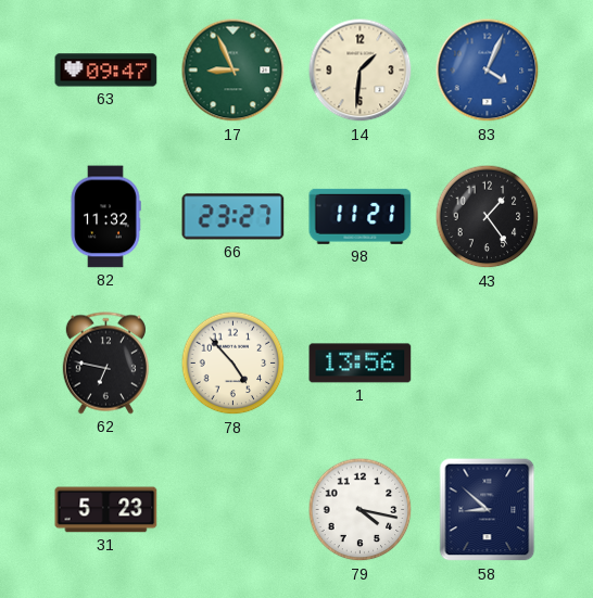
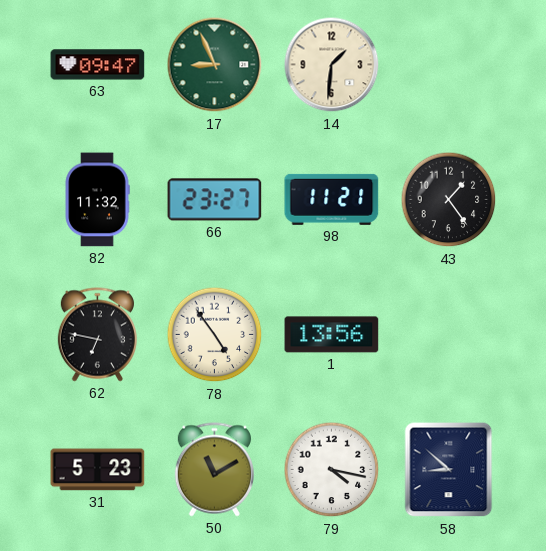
83: 4:04 -> none
78: 4:53 -> 4:54
50: none -> 11:10
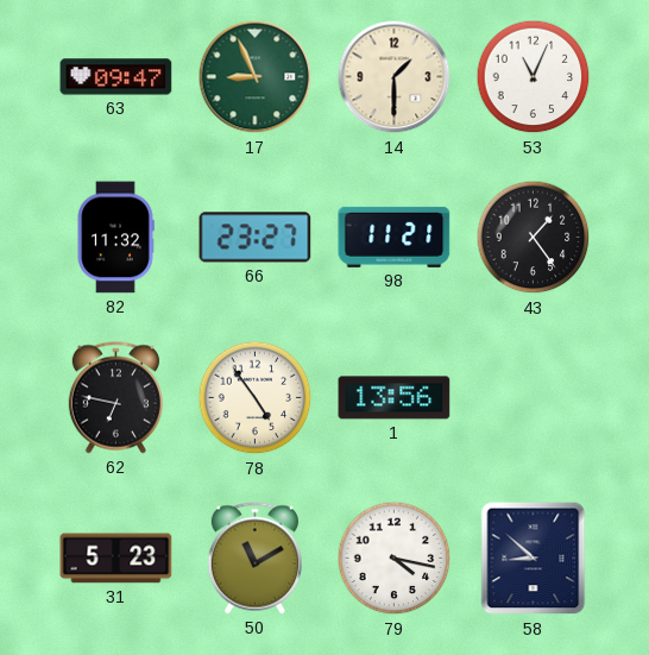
14: 1:31 -> 1:30
53: none -> 11:04
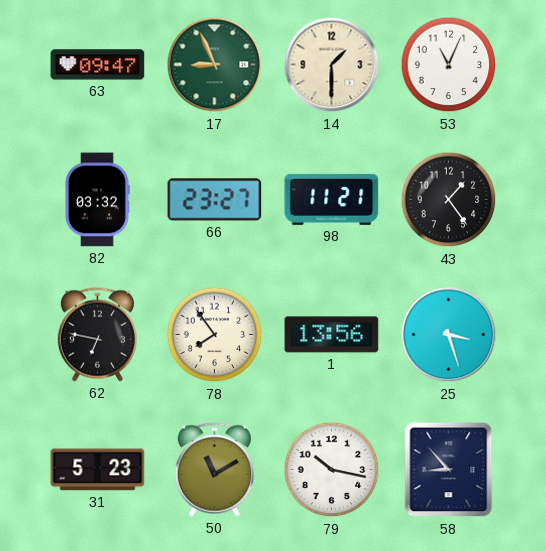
82: 11:32 -> 03:32
78: 4:54 -> 7:54
25: none -> 3:27
79: 4:17 -> 10:17
58: 8:52 -> 8:53
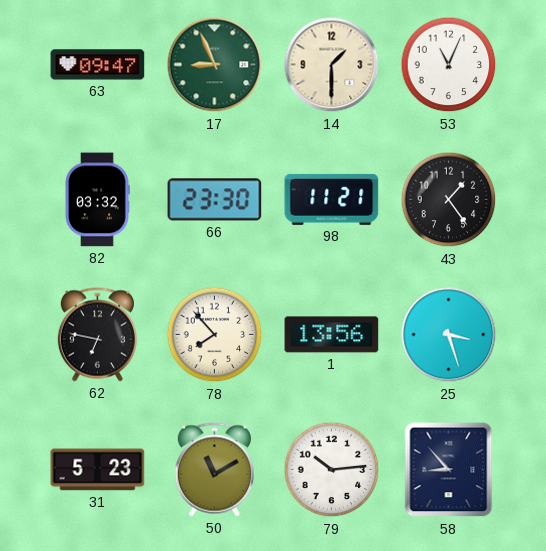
66: 23:27 -> 23:30
78: 7:54 -> 7:53
79: 10:17 -> 10:14
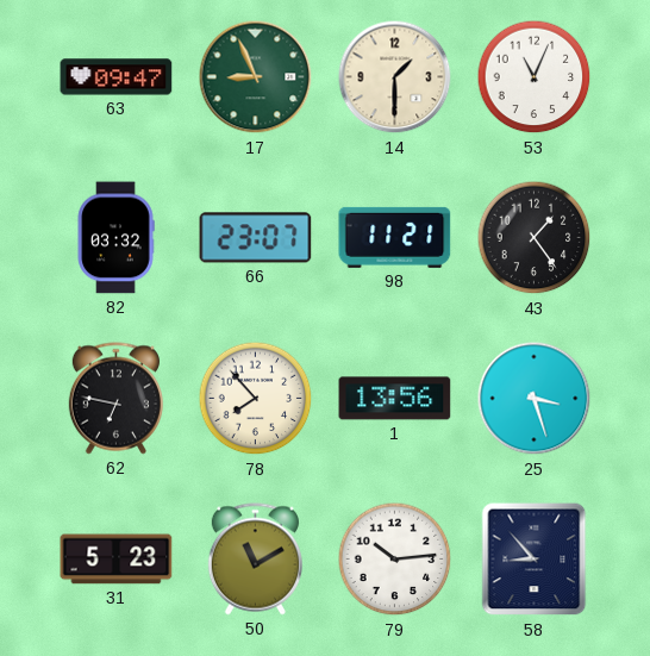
66: 23:30 -> 23:07
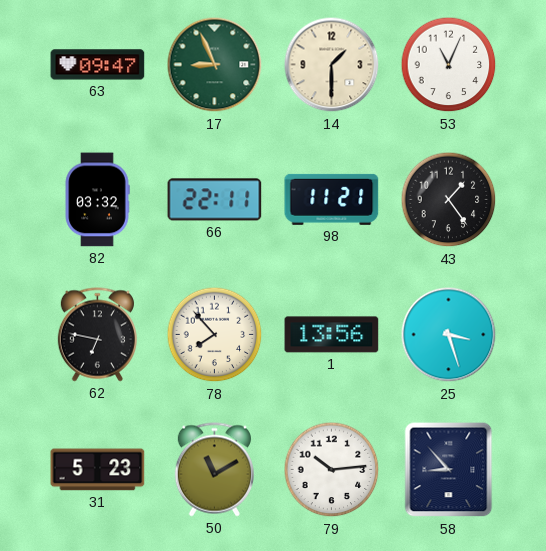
66: 23:07 -> 22:11
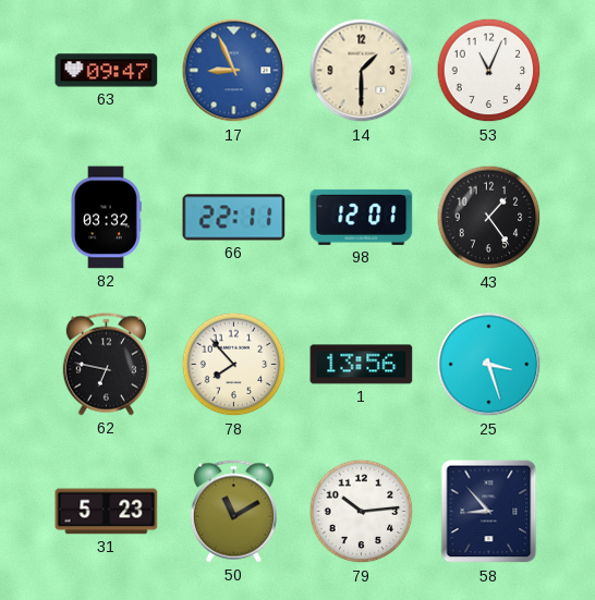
17 dial: green -> blue
98: 11:21 -> 12:01
